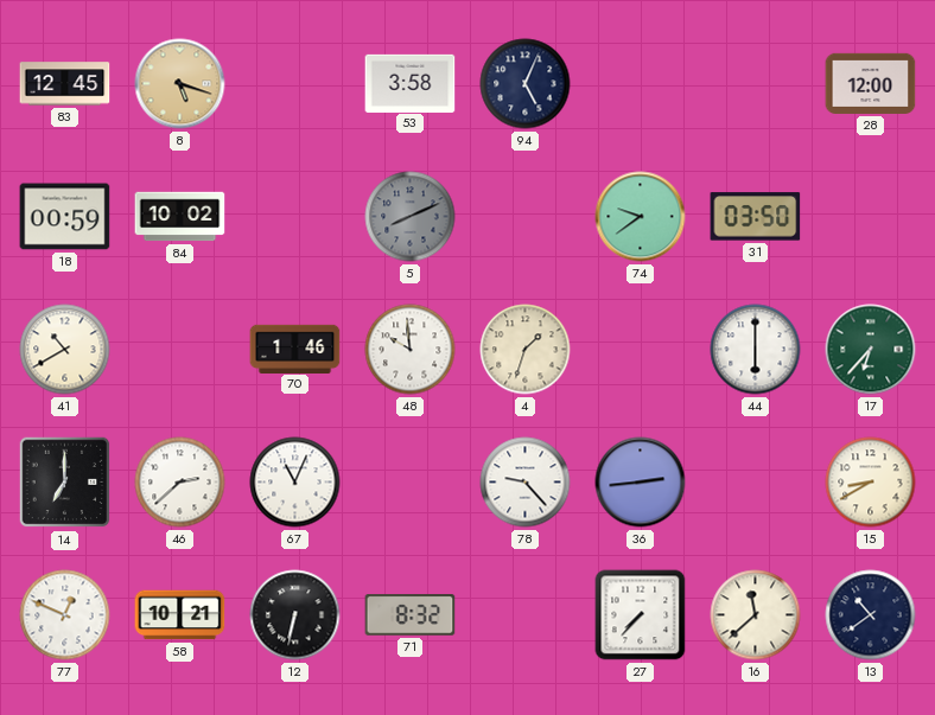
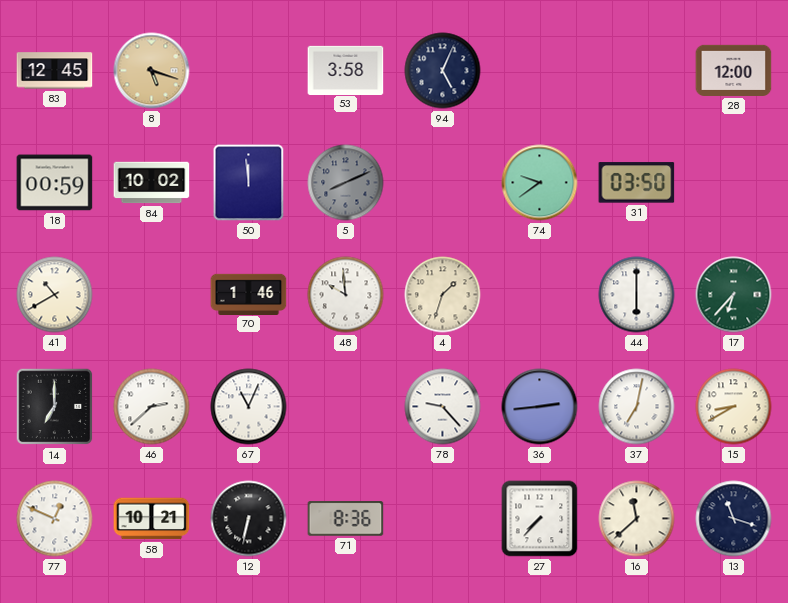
50: none -> 11:59
37: none -> 7:02
71: 8:32 -> 8:36
13: 10:39 -> 11:18
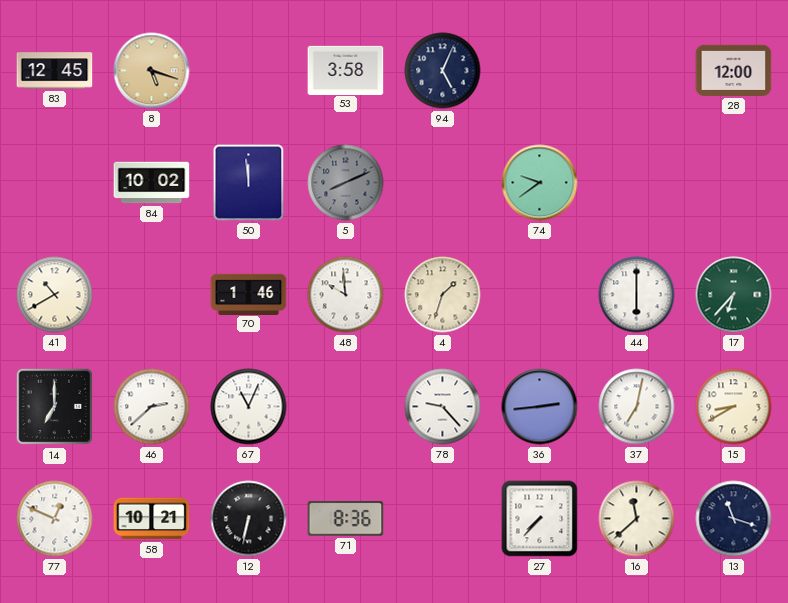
18: 00:59 -> none
31: 03:50 -> none
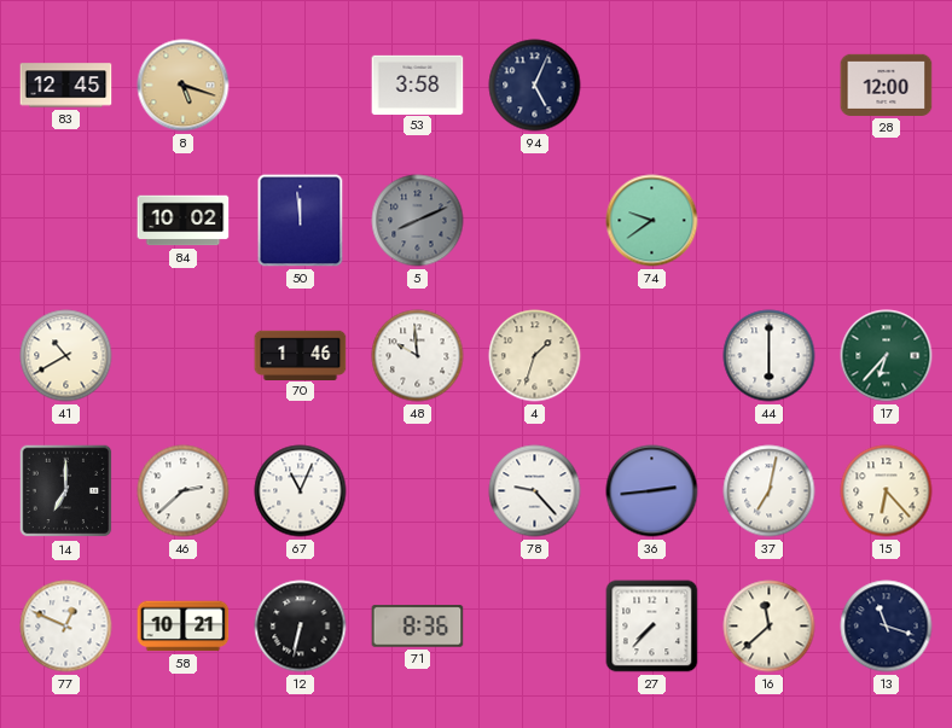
15: 8:40 -> 6:23
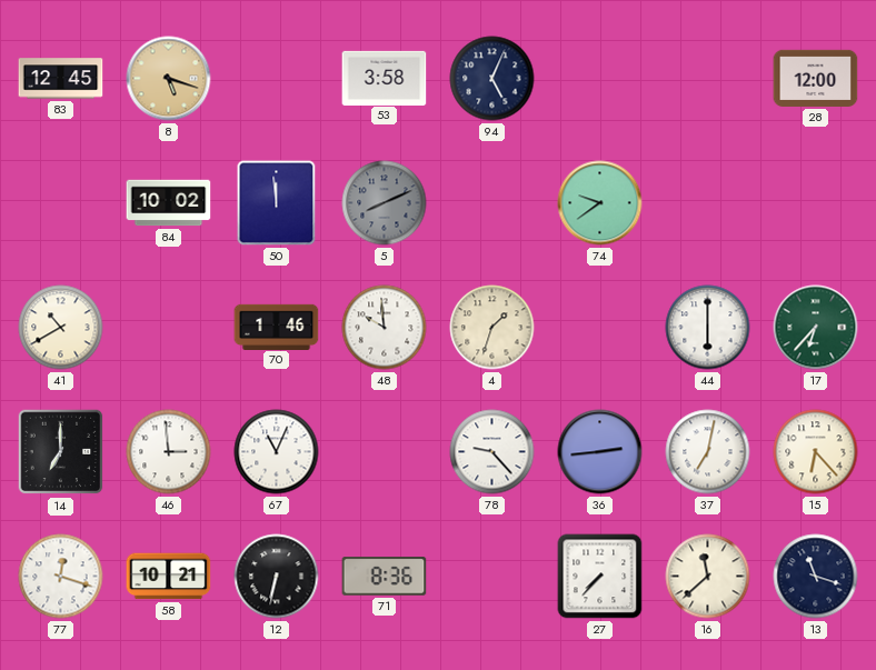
46: 2:38 -> 2:59
77: 12:49 -> 12:18
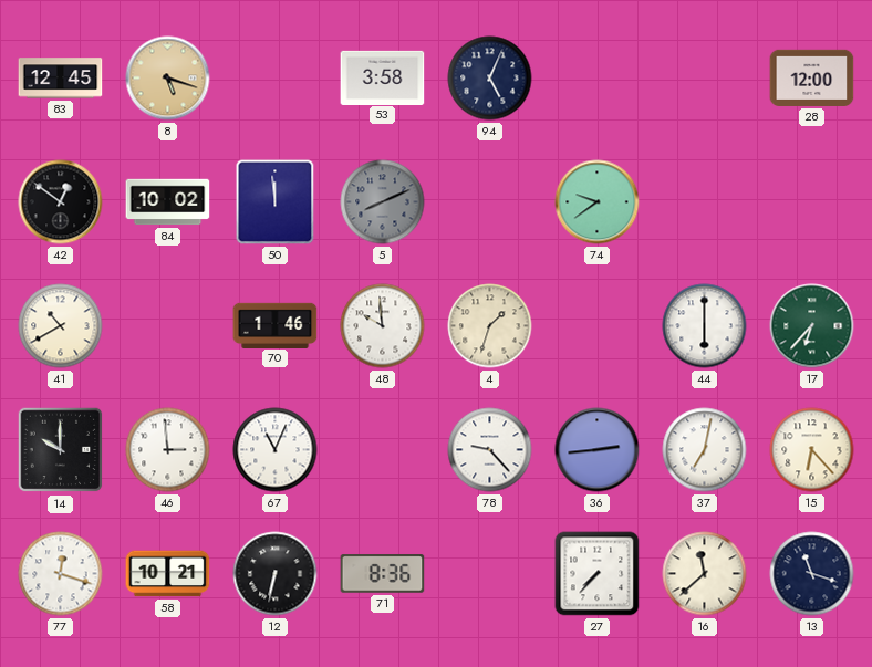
42: none -> 12:51
14: 7:00 -> 10:00
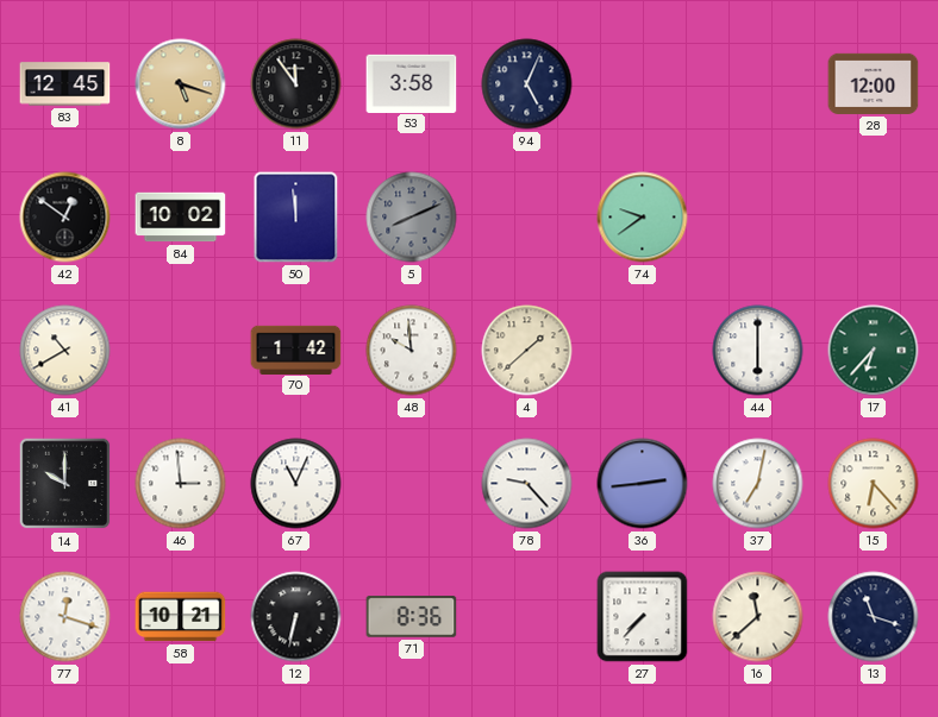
11: none -> 11:54
70: 1:46 -> 1:42
4: 1:33 -> 1:38
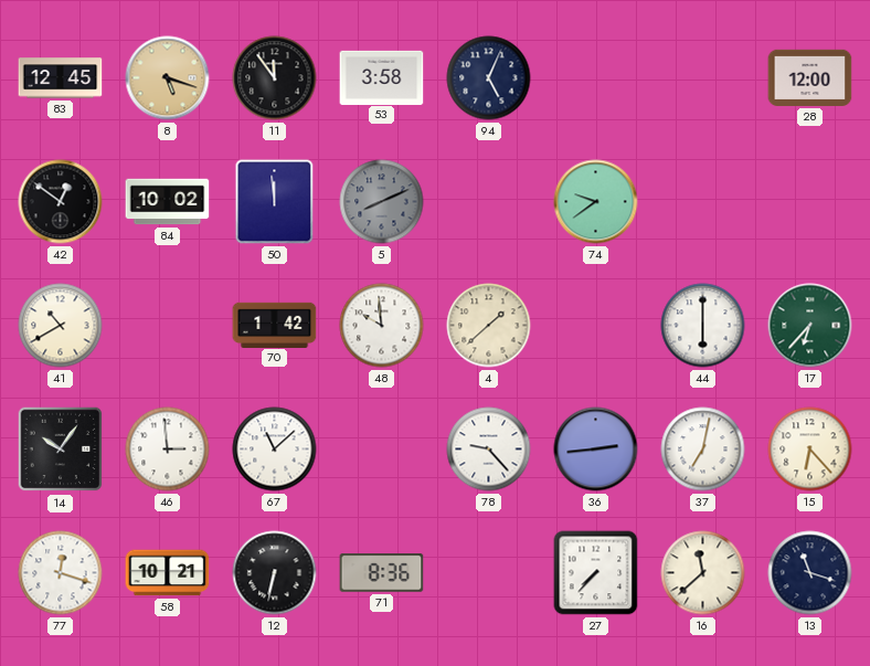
14: 10:00 -> 10:06
67: 11:04 -> 11:08
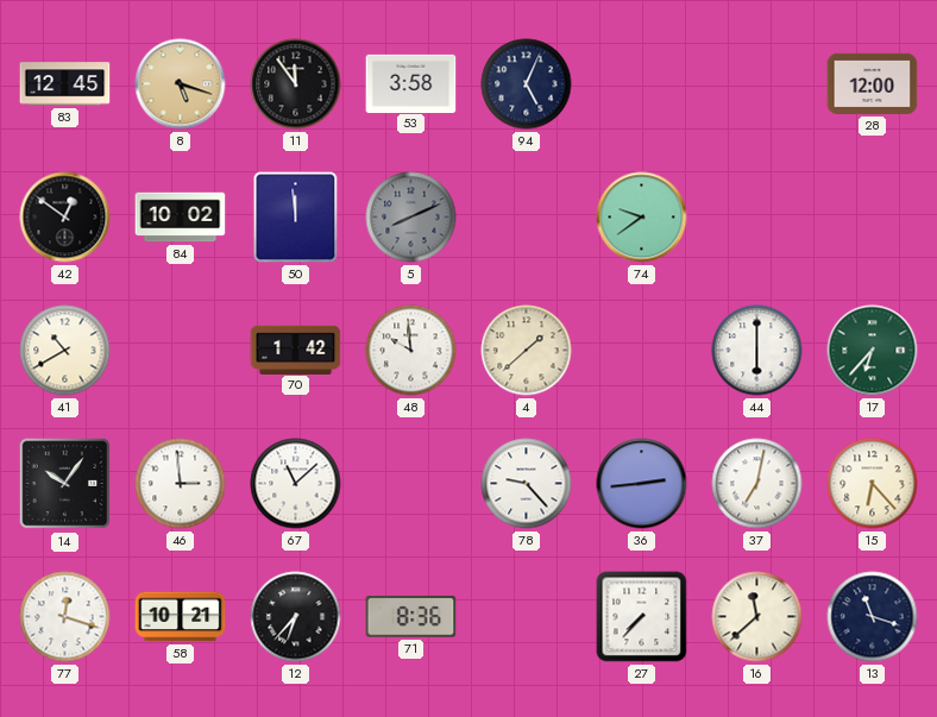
12: 6:32 -> 6:37
